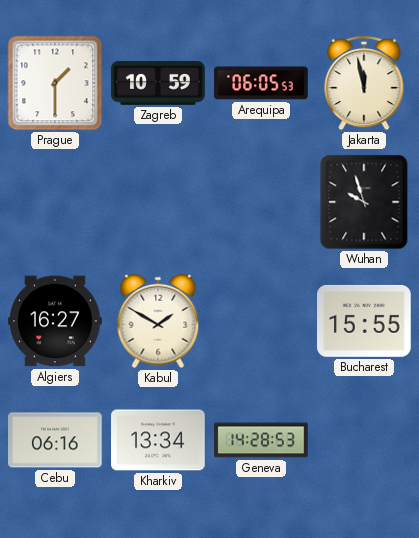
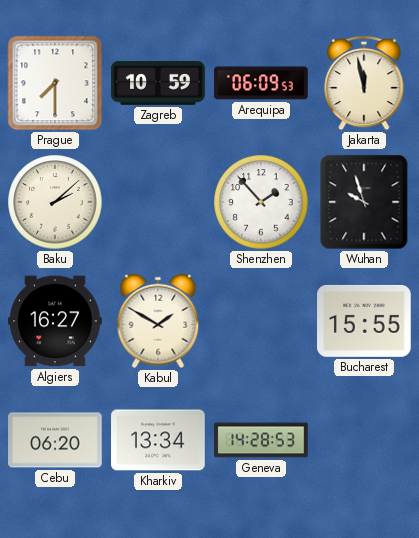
Prague: 1:30 -> 7:30
Arequipa: 06:05 -> 06:09
Baku: none -> 2:08
Shenzhen: none -> 1:53
Cebu: 06:16 -> 06:20
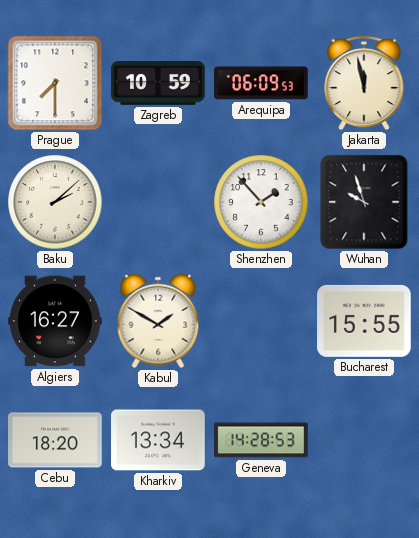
Cebu: 06:20 -> 18:20
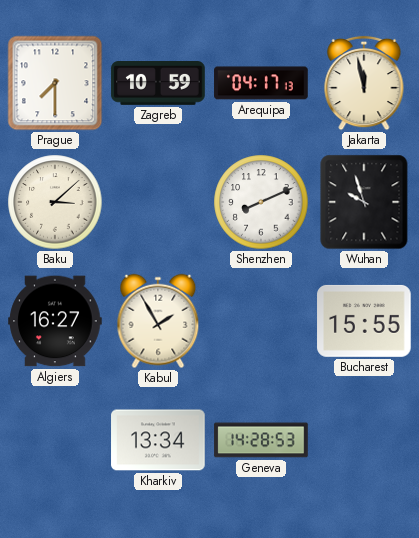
Arequipa: 06:09 -> 04:17
Baku: 2:08 -> 3:08
Shenzhen: 1:53 -> 8:11
Kabul: 1:50 -> 1:55
Cebu: 18:20 -> none
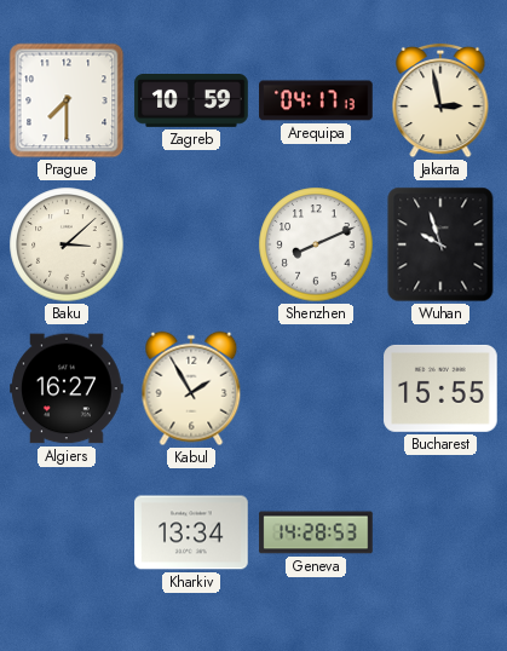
Jakarta: 11:58 -> 2:58
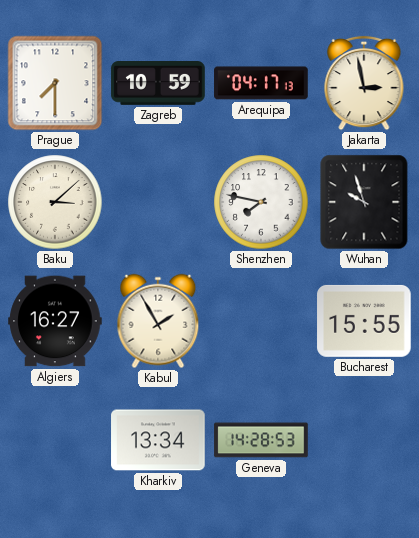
Shenzhen: 8:11 -> 7:47
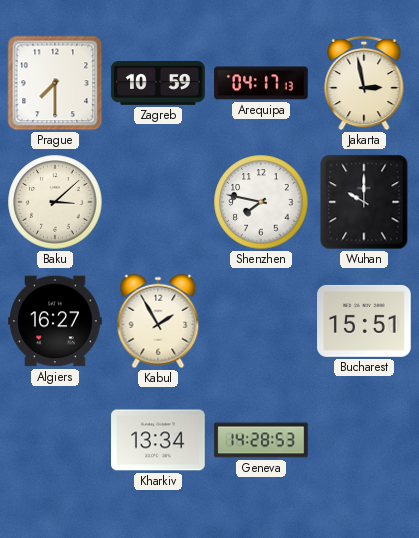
Wuhan: 9:57 -> 10:00
Bucharest: 15:55 -> 15:51
